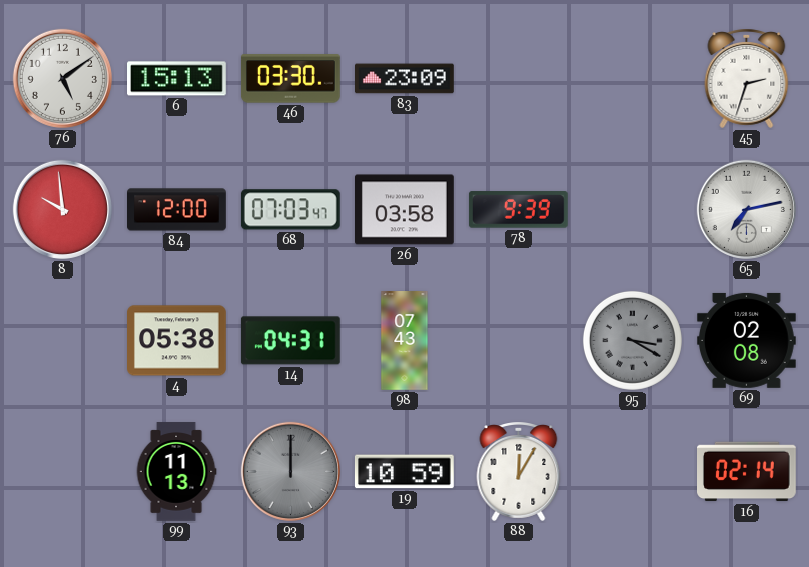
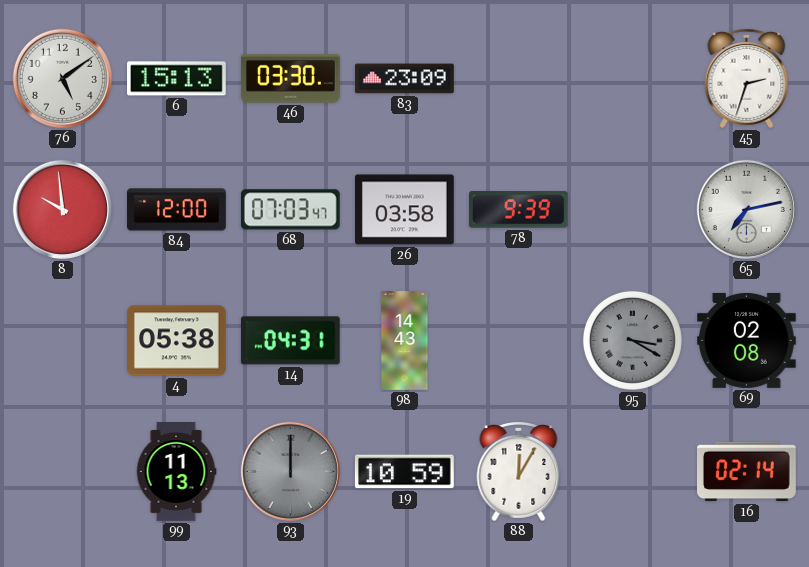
98: 07:43 -> 14:43
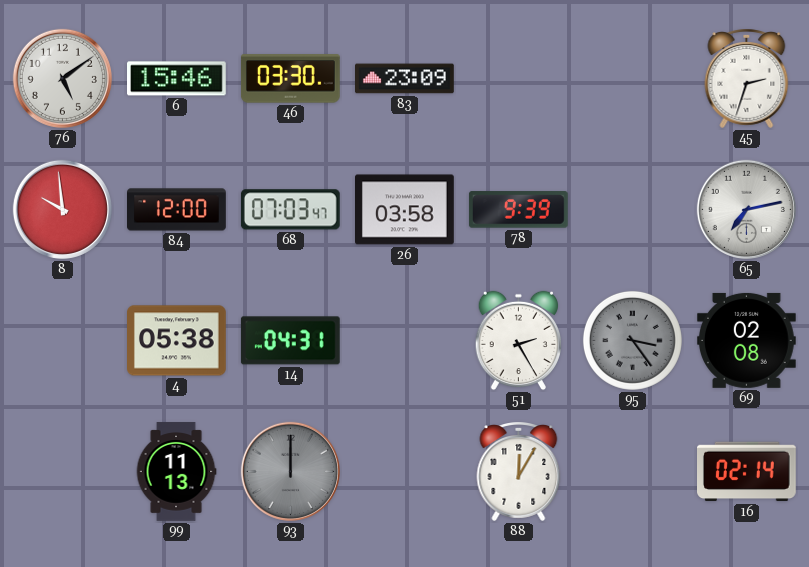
6: 15:13 -> 15:46
98: 14:43 -> none
51: none -> 2:25
95: 3:20 -> 3:24
19: 10:59 -> none
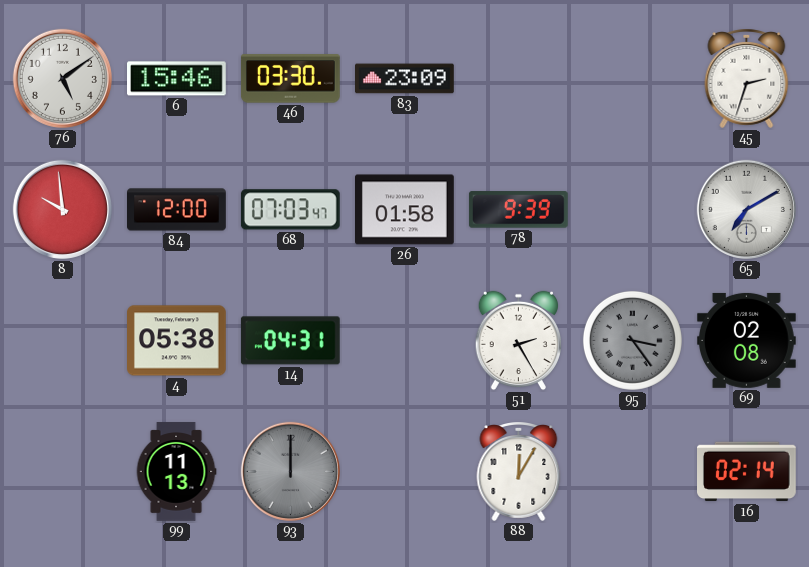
26: 03:58 -> 01:58
65: 7:13 -> 7:10
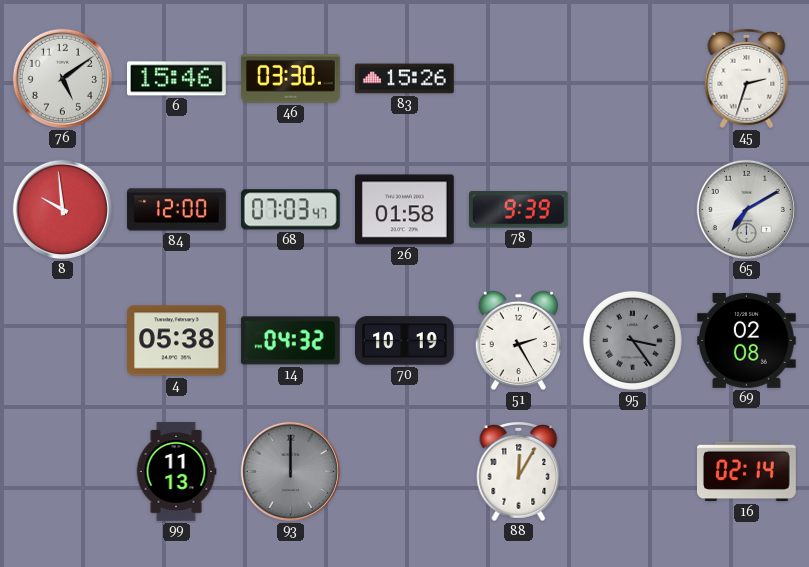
83: 23:09 -> 15:26
14: 04:31 -> 04:32
70: none -> 10:19
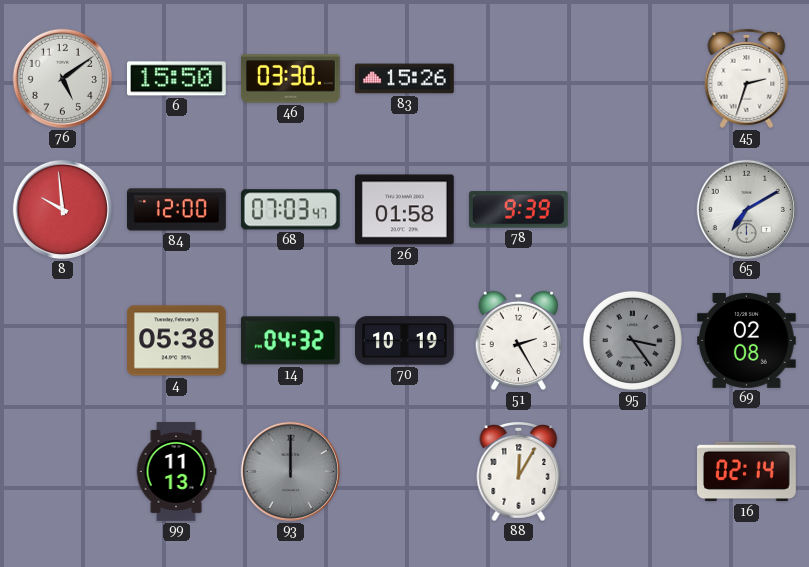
6: 15:46 -> 15:50
